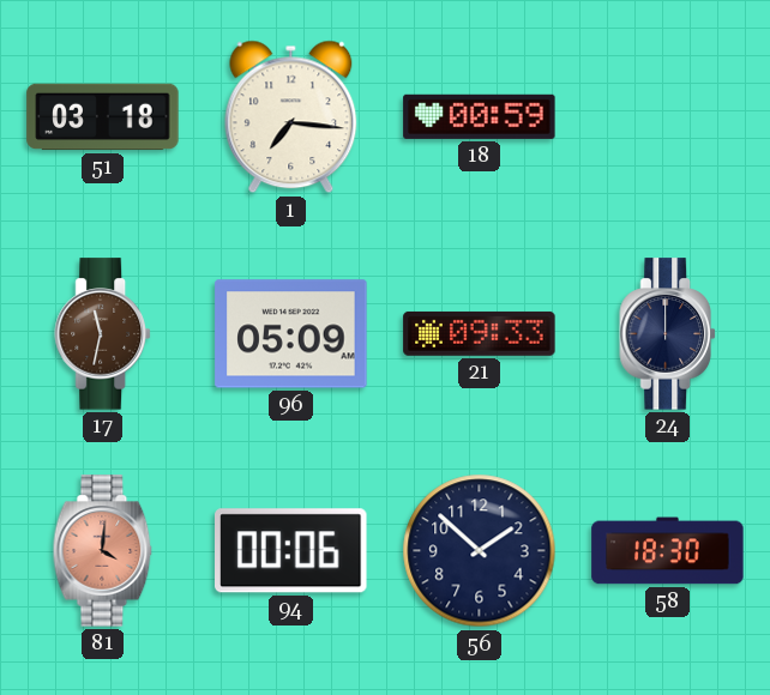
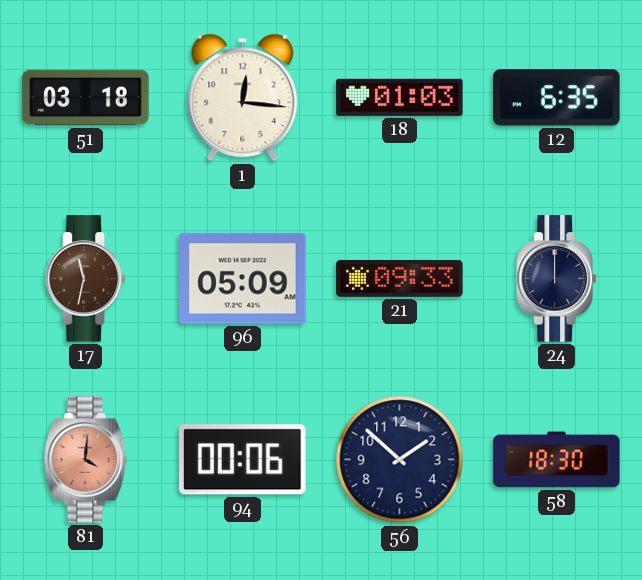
1: 7:16 -> 12:16
18: 00:59 -> 01:03
12: none -> 6:35
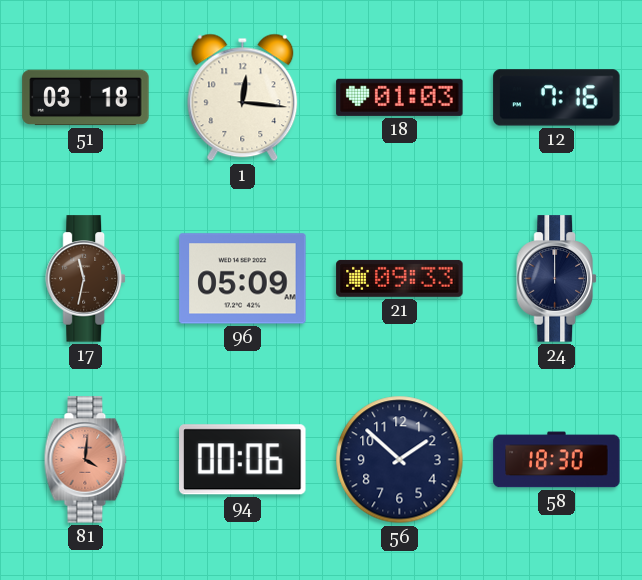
12: 6:35 -> 7:16
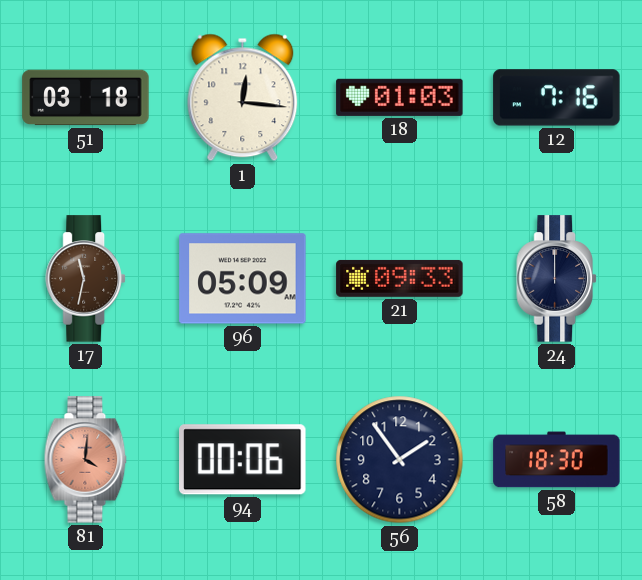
56: 1:52 -> 1:54
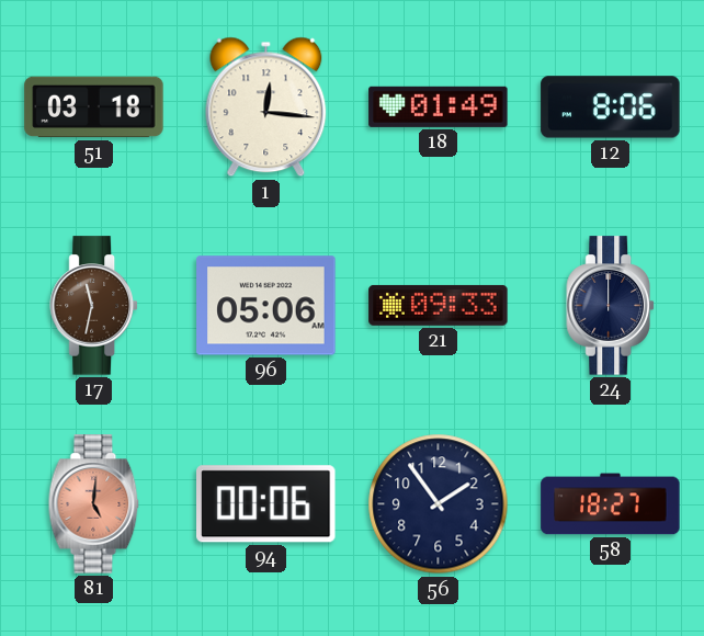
18: 01:03 -> 01:49
12: 7:16 -> 8:06
96: 05:09 -> 05:06
81: 4:01 -> 5:01
58: 18:30 -> 18:27
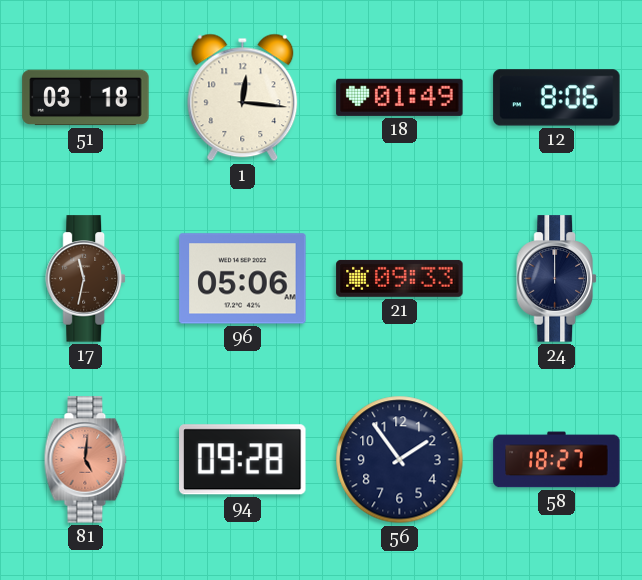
94: 00:06 -> 09:28
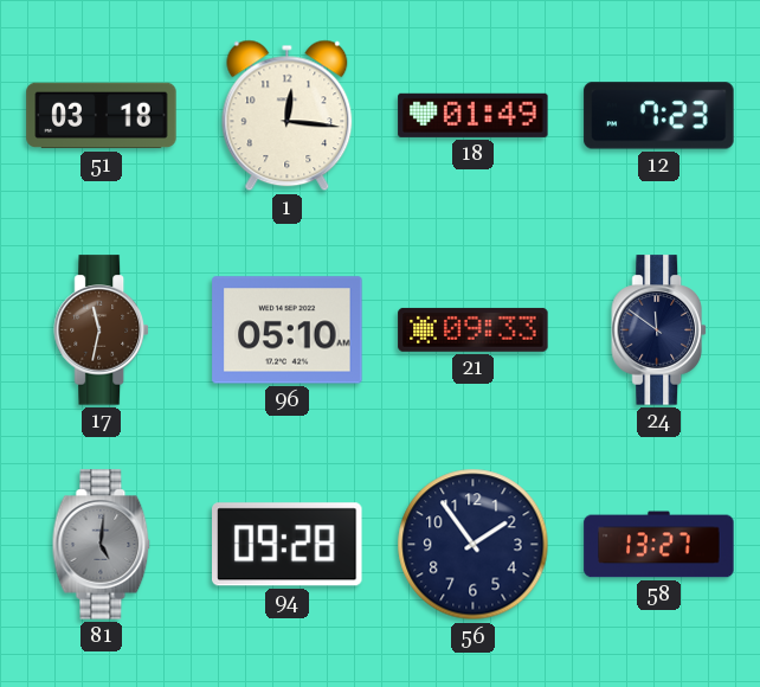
12: 8:06 -> 7:23
96: 05:06 -> 05:10
24: 12:00 -> 11:51
81 dial: salmon -> grey
58: 18:27 -> 13:27
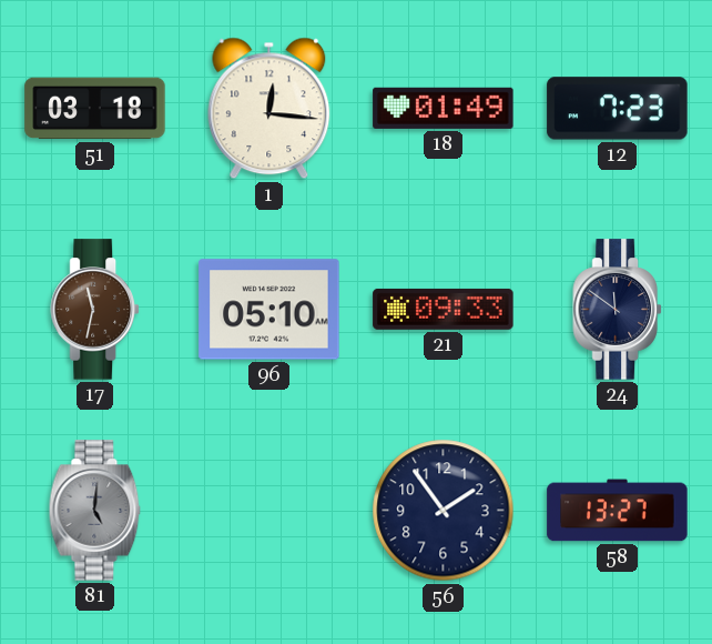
94: 09:28 -> none
